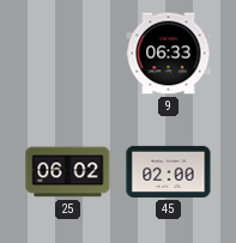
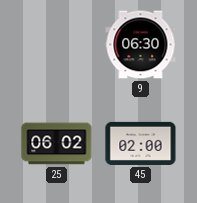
9: 06:33 -> 06:30
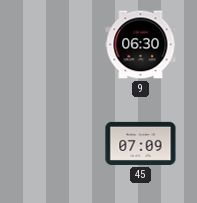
25: 06:02 -> none
45: 02:00 -> 07:09
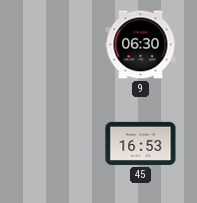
45: 07:09 -> 16:53
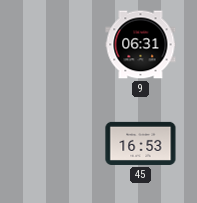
9: 06:30 -> 06:31
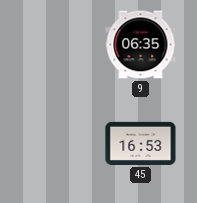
9: 06:31 -> 06:35
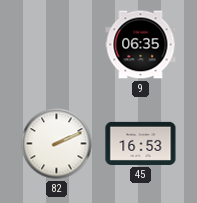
82: none -> 2:11
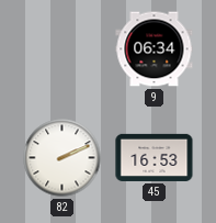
9: 06:35 -> 06:34
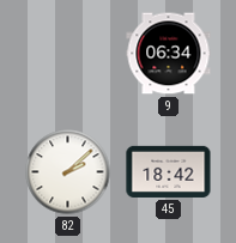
82: 2:11 -> 2:08
45: 16:53 -> 18:42
